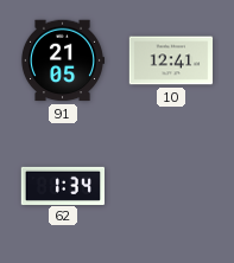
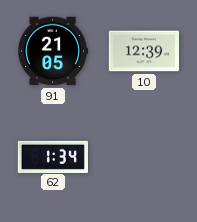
10: 12:41 -> 12:39
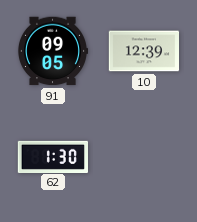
91: 21:05 -> 09:05
62: 1:34 -> 1:30
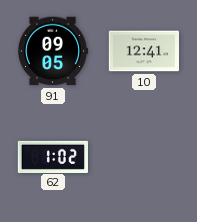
10: 12:39 -> 12:41
62: 1:30 -> 1:02
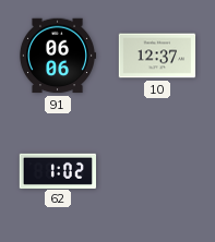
91: 09:05 -> 06:06
10: 12:41 -> 12:37
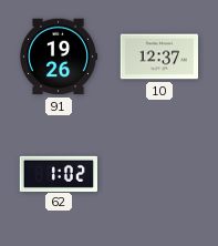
91: 06:06 -> 19:26
